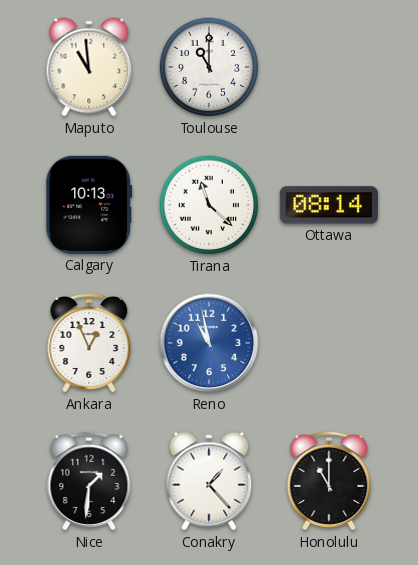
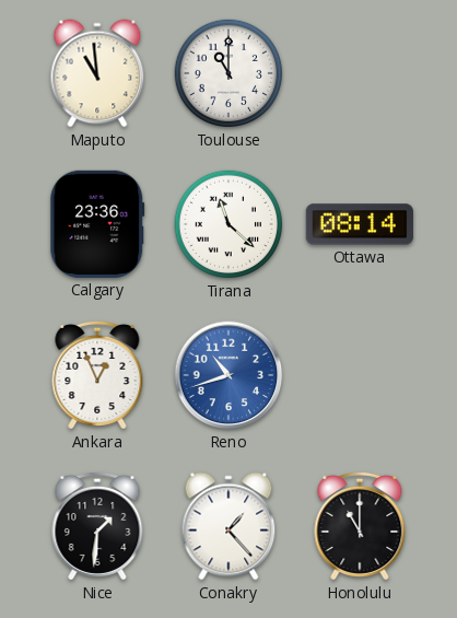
Calgary: 10:13 -> 23:36
Reno: 10:58 -> 10:42
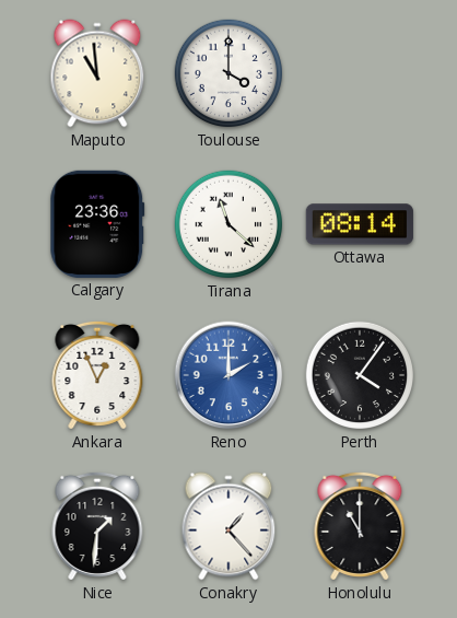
Toulouse: 11:00 -> 4:00
Reno: 10:42 -> 2:00
Perth: none -> 4:06
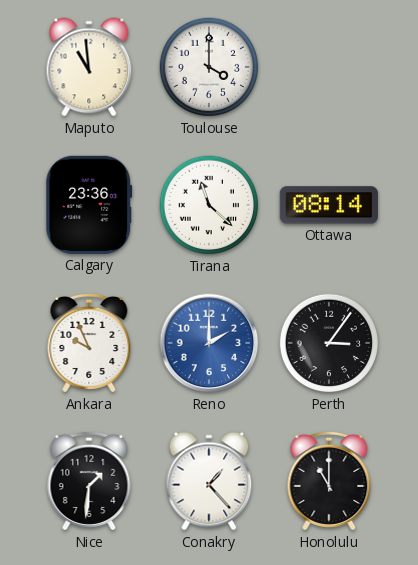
Ankara: 12:56 -> 9:56
Perth: 4:06 -> 3:06
